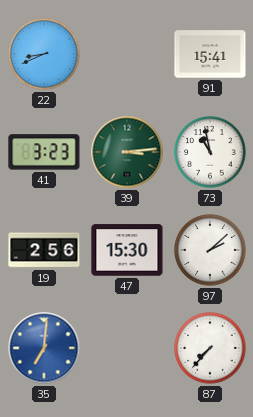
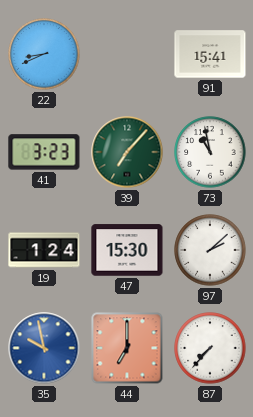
39: 3:14 -> 7:07
19: 2:56 -> 1:24
35: 7:01 -> 9:58
44: none -> 7:00
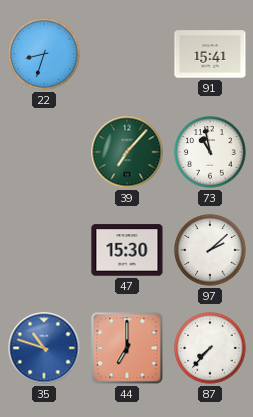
22: 8:41 -> 8:33
41: 3:23 -> none
19: 1:24 -> none
35: 9:58 -> 10:48
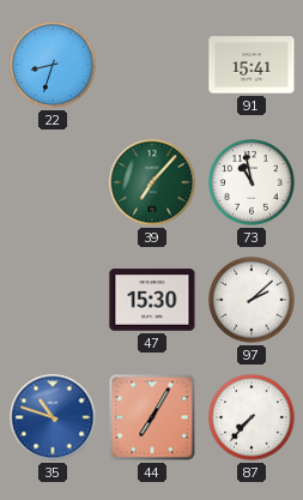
44: 7:00 -> 7:05
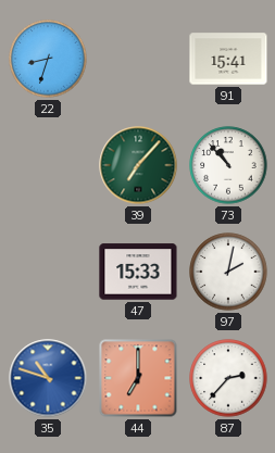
73: 10:58 -> 10:53
47: 15:30 -> 15:33
97: 2:08 -> 2:02
44: 7:05 -> 7:00
87: 7:37 -> 2:37
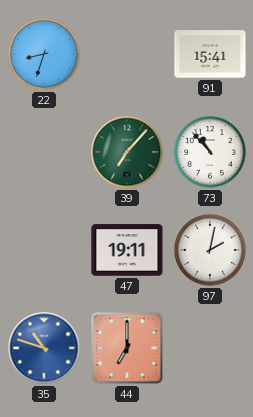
47: 15:33 -> 19:11
87: 2:37 -> none
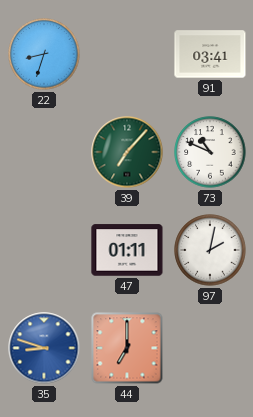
91: 15:41 -> 03:41
73: 10:53 -> 10:49
47: 19:11 -> 01:11
35: 10:48 -> 8:48
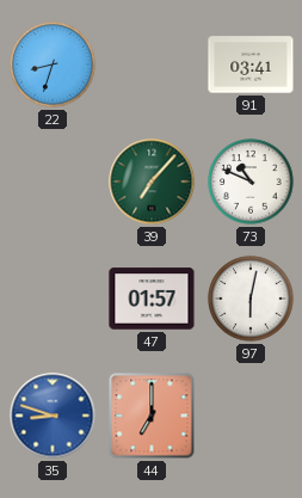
47: 01:11 -> 01:57
97: 2:02 -> 6:02
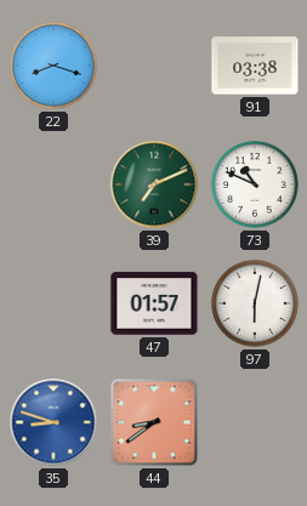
22: 8:33 -> 8:18
91: 03:41 -> 03:38
39: 7:07 -> 7:11
44: 7:00 -> 8:39
